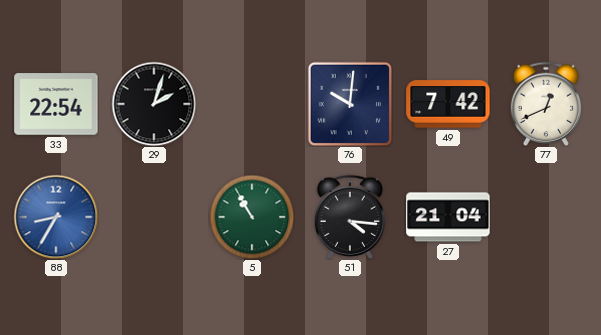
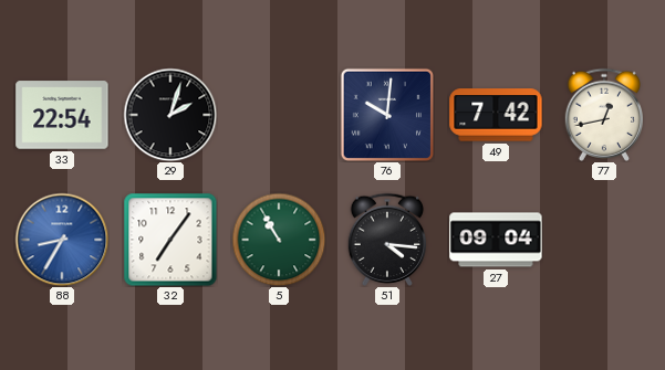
77: 12:41 -> 12:43
32: none -> 7:06
27: 21:04 -> 09:04
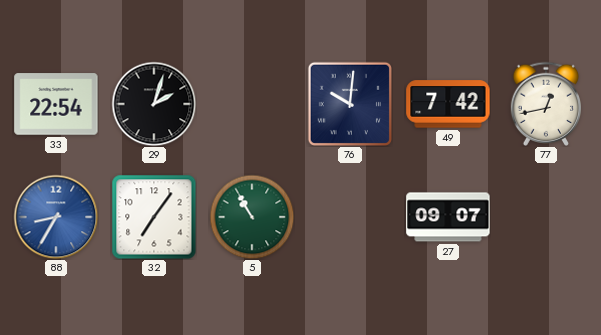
51: 4:16 -> none
27: 09:04 -> 09:07
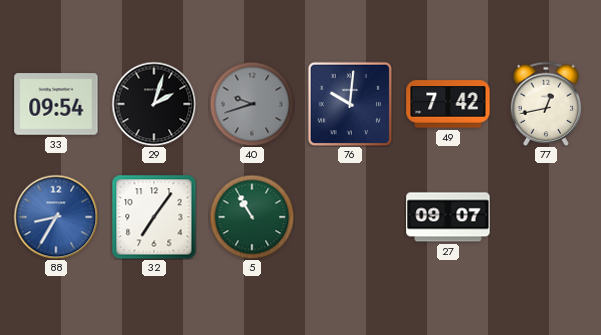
33: 22:54 -> 09:54
40: none -> 9:42
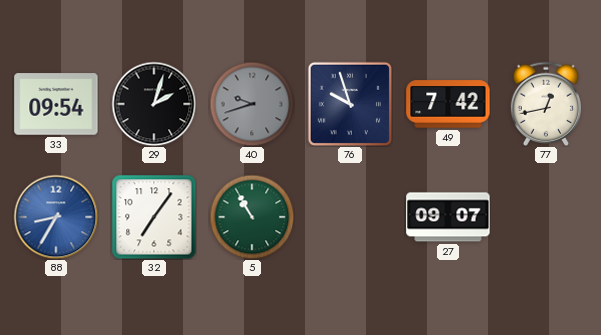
76: 10:01 -> 9:57
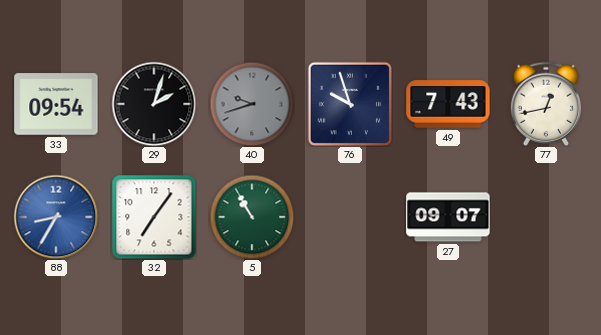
49: 7:42 -> 7:43
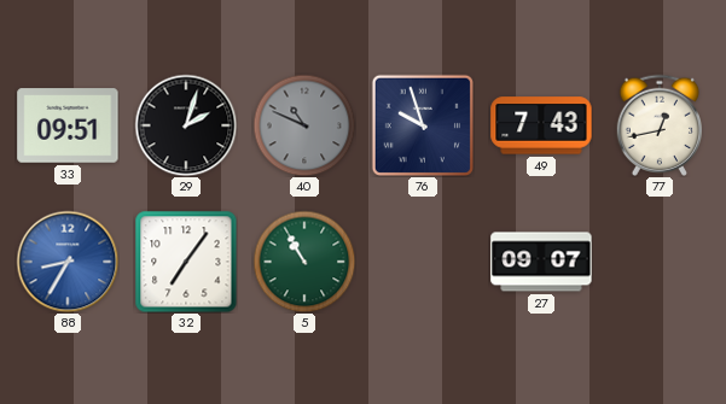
33: 09:54 -> 09:51
40: 9:42 -> 10:49
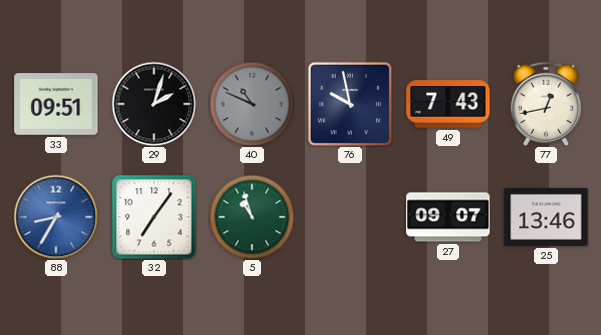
76: 9:57 -> 9:58
5: 10:55 -> 10:57
25: none -> 13:46
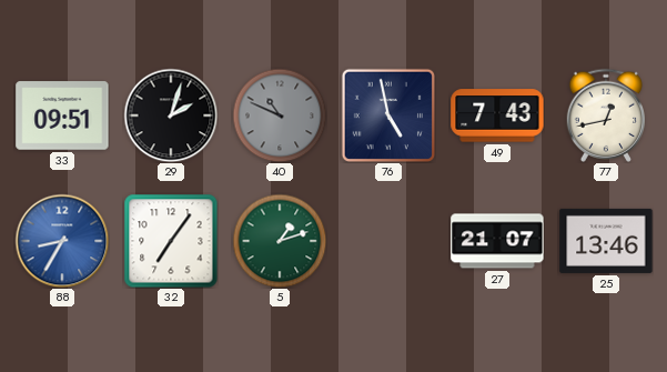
76: 9:58 -> 4:58
5: 10:57 -> 1:12
27: 09:07 -> 21:07
